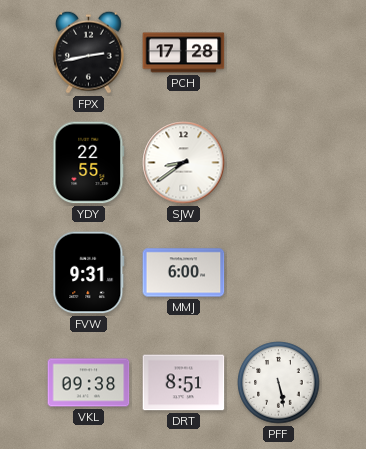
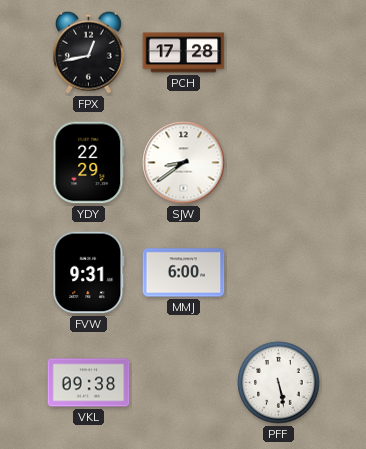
FPX: 2:43 -> 12:43
YDY: 22:55 -> 22:29
DRT: 8:51 -> none
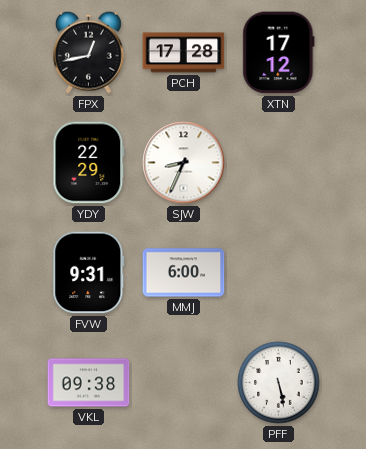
XTN: none -> 17:12
SJW: 8:39 -> 8:34
